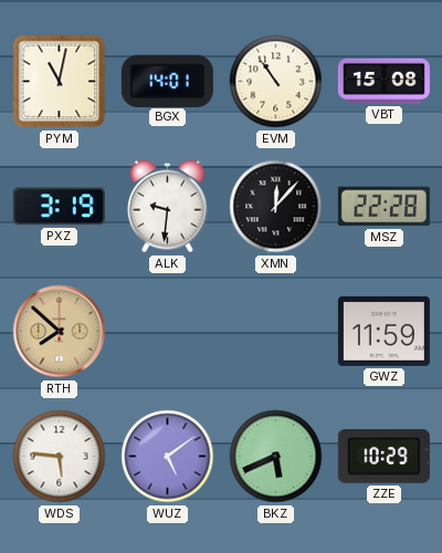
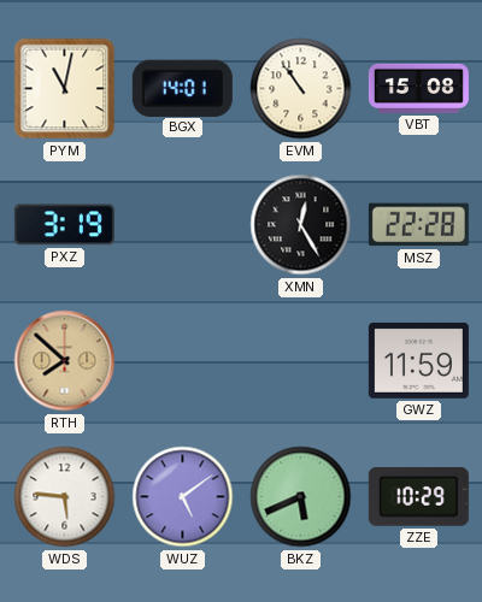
ALK: 9:31 -> none
XMN: 12:07 -> 12:25
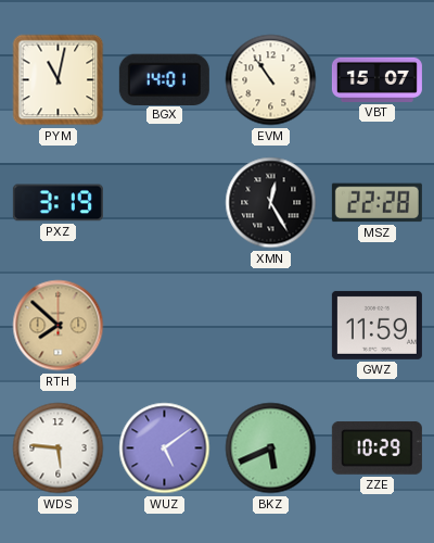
VBT: 15:08 -> 15:07
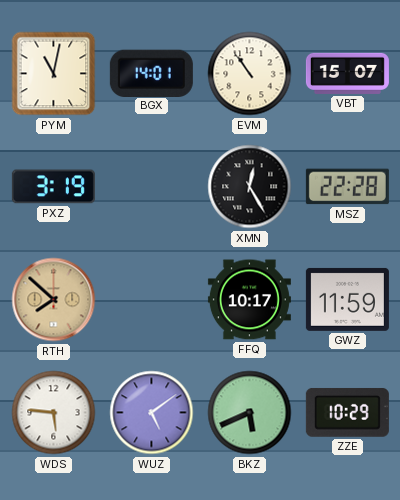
FFQ: none -> 10:17
